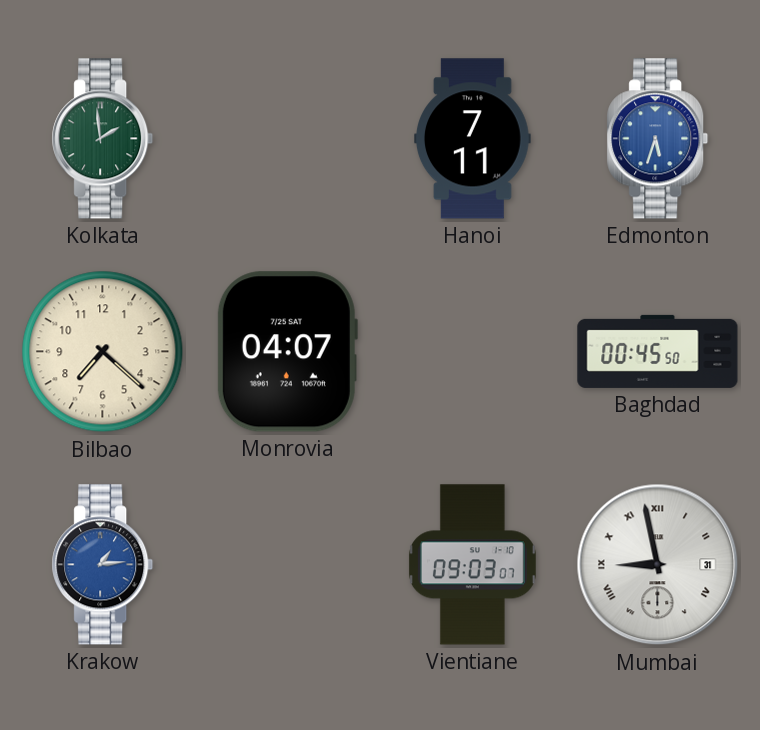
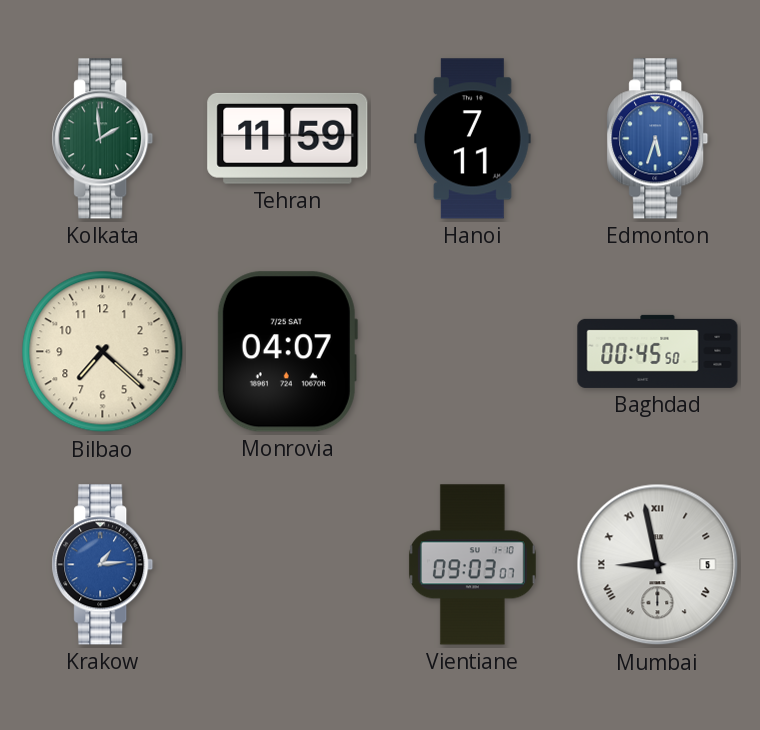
Tehran: none -> 11:59
Mumbai date: 31 -> 5
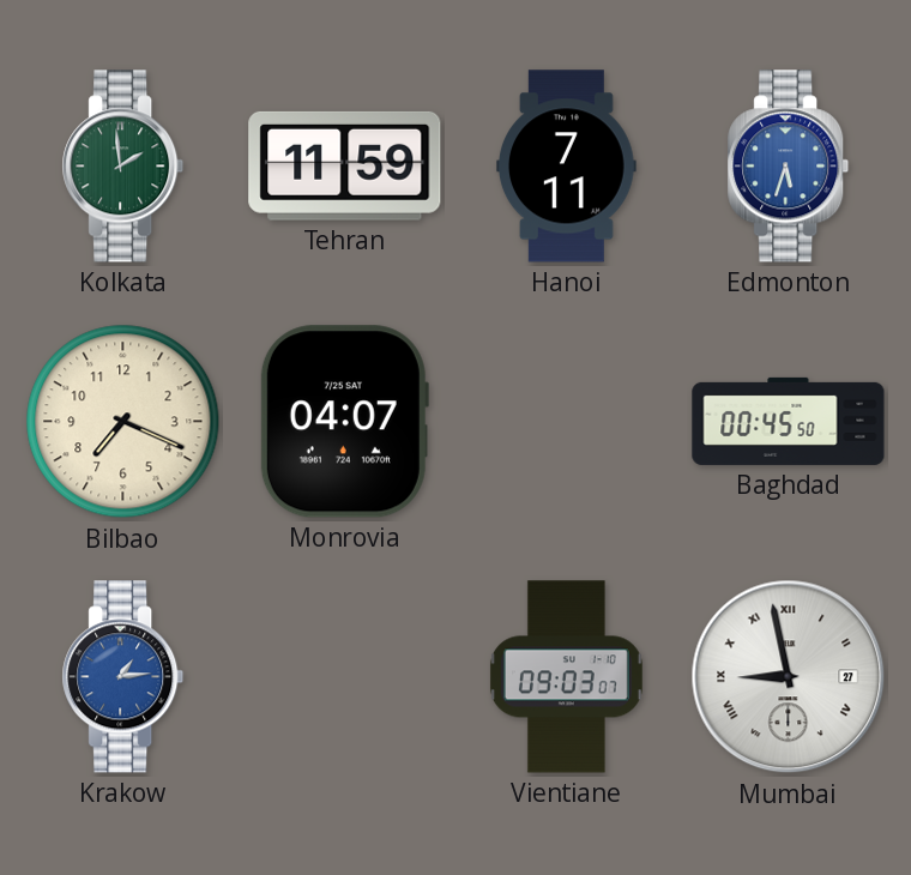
Bilbao: 7:22 -> 7:19
Mumbai date: 5 -> 27
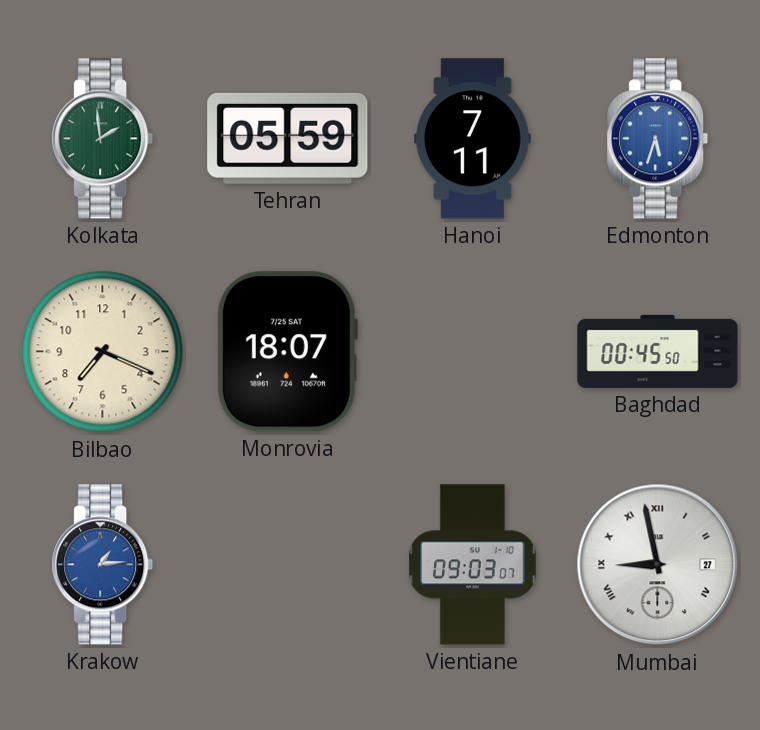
Tehran: 11:59 -> 05:59
Monrovia: 04:07 -> 18:07
